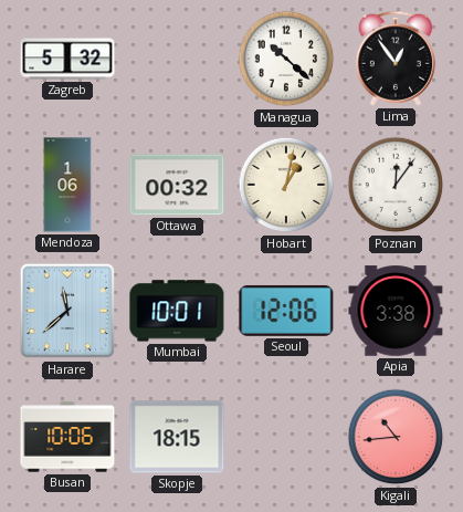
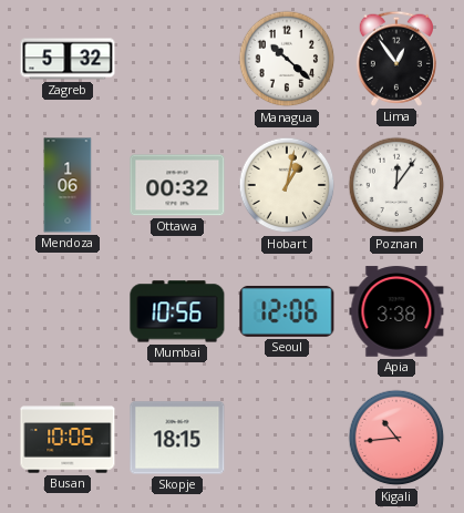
Harare: 11:38 -> none
Mumbai: 10:01 -> 10:56
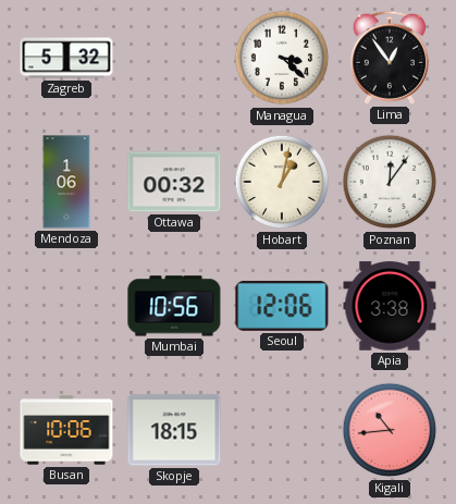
Managua: 10:22 -> 3:22
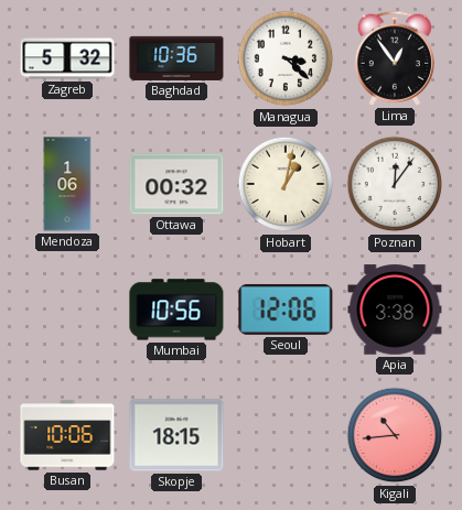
Baghdad: none -> 10:36
